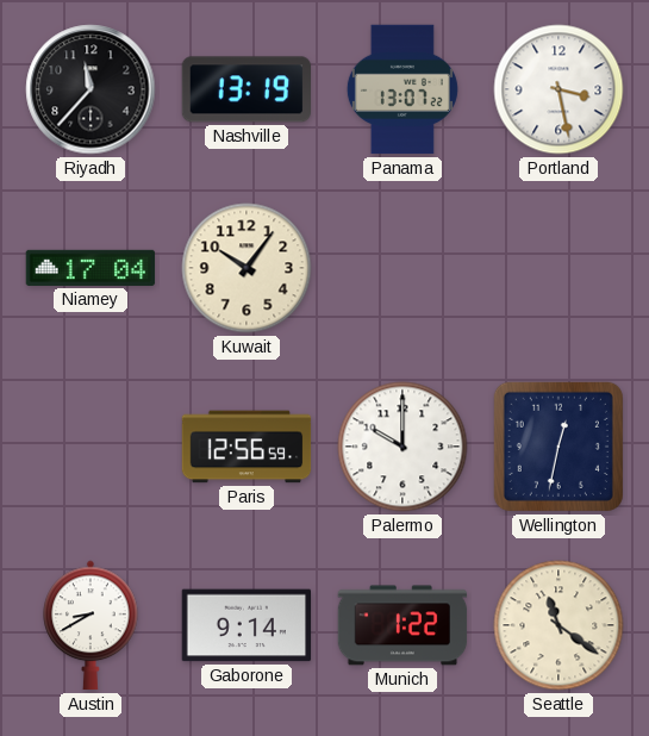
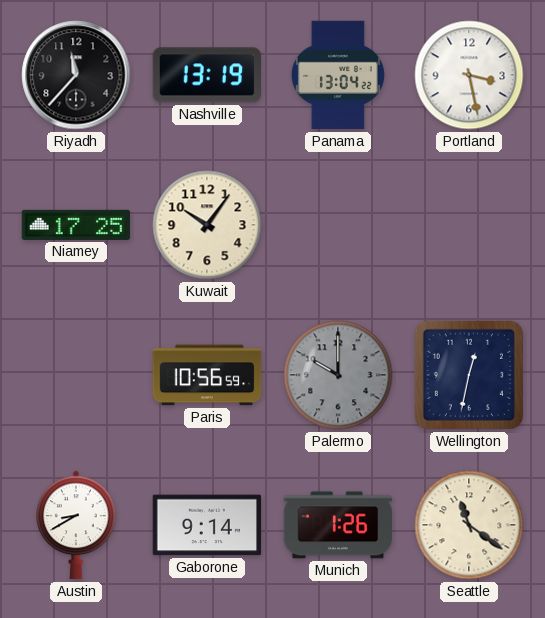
Panama: 13:07 -> 13:04
Niamey: 17:04 -> 17:25
Paris: 12:56 -> 10:56
Palermo dial: white -> grey
Munich: 1:22 -> 1:26
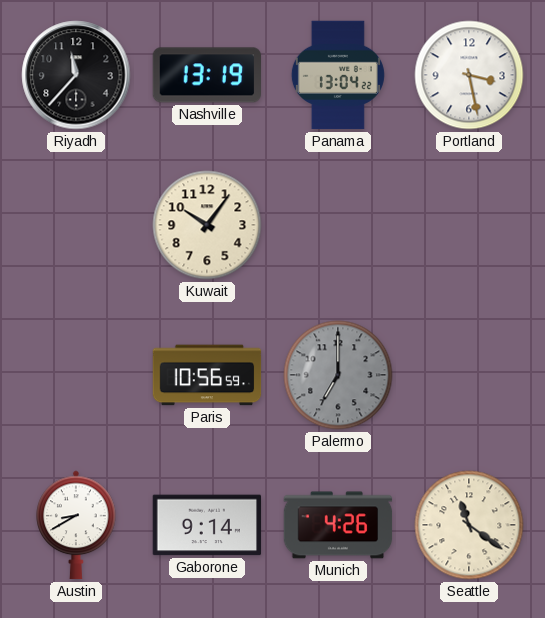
Niamey: 17:25 -> none
Palermo: 10:00 -> 7:00
Wellington: 12:32 -> none
Munich: 1:26 -> 4:26
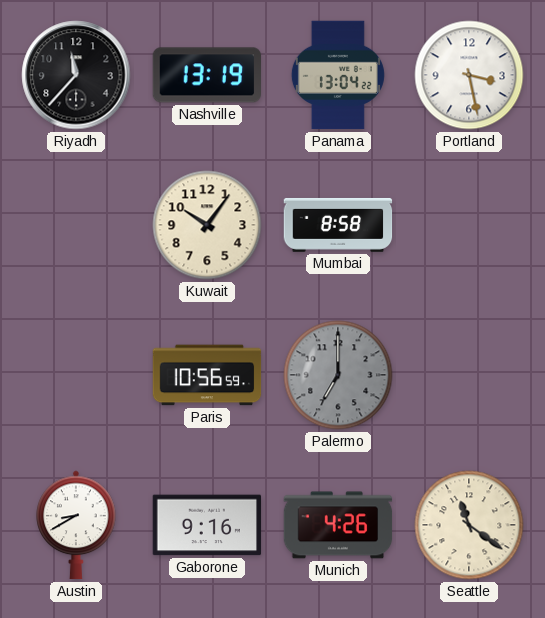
Mumbai: none -> 8:58
Gaborone: 9:14 -> 9:16
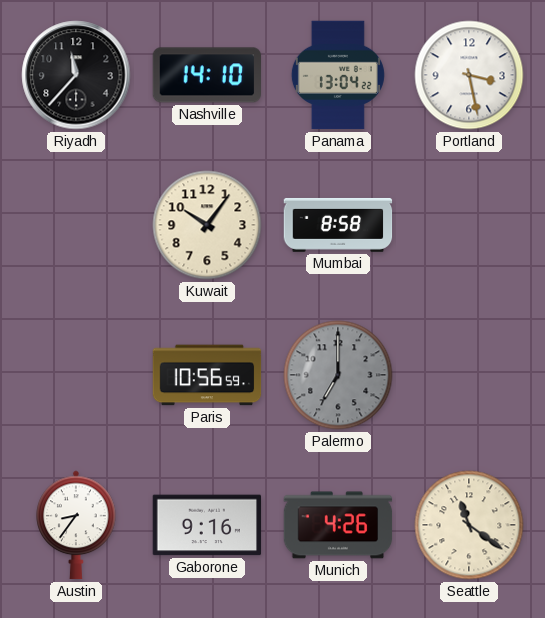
Nashville: 13:19 -> 14:10
Austin: 8:40 -> 8:36
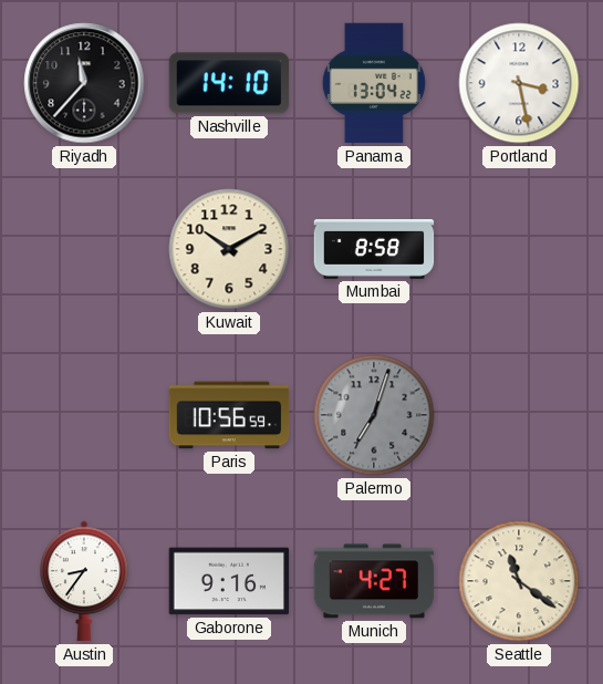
Kuwait: 10:06 -> 10:10
Palermo: 7:00 -> 7:03
Munich: 4:26 -> 4:27
